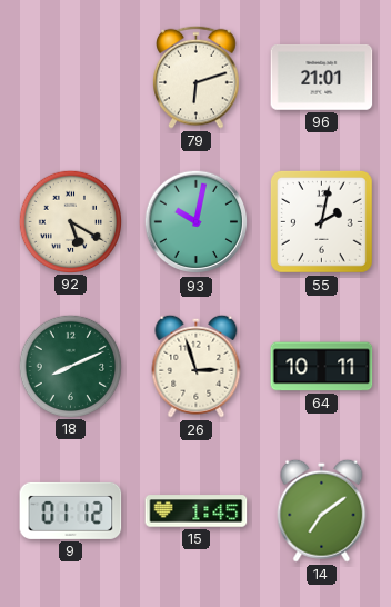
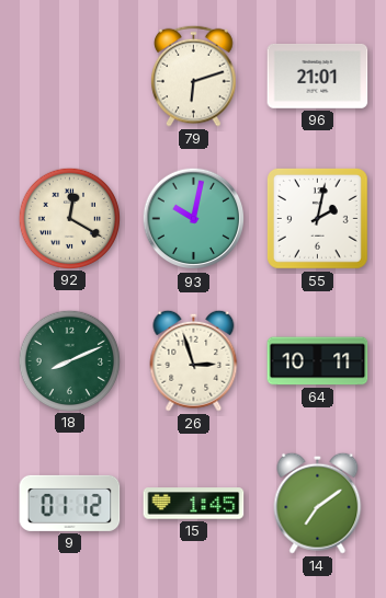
92: 5:20 -> 12:20
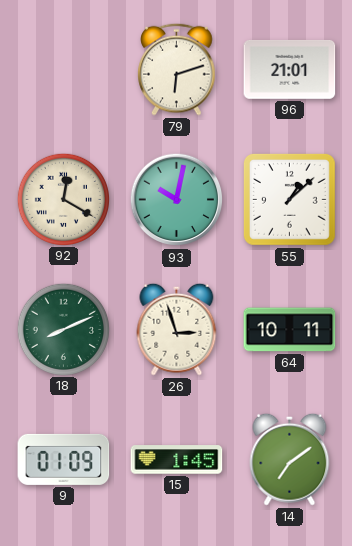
55: 2:02 -> 1:08
9: 01:12 -> 01:09
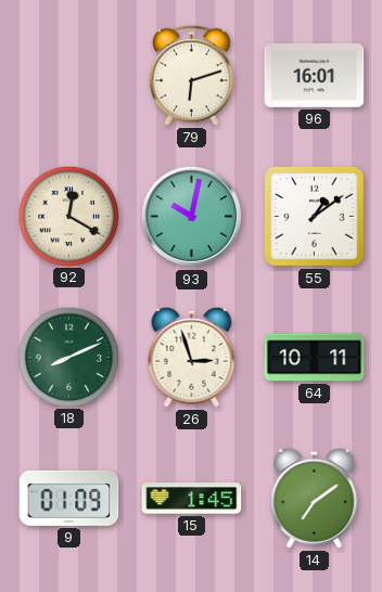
96: 21:01 -> 16:01
55: 1:08 -> 1:09
